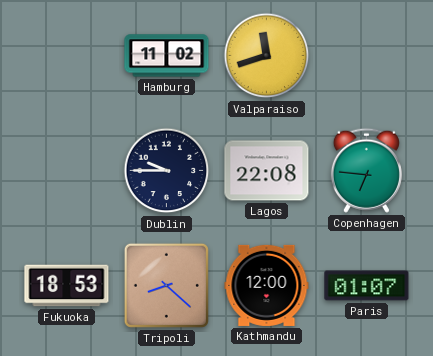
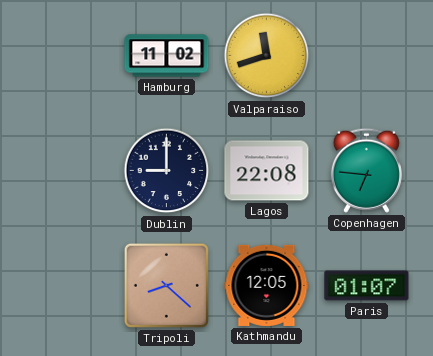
Dublin: 9:45 -> 9:00
Fukuoka: 18:53 -> none
Kathmandu: 12:00 -> 12:05
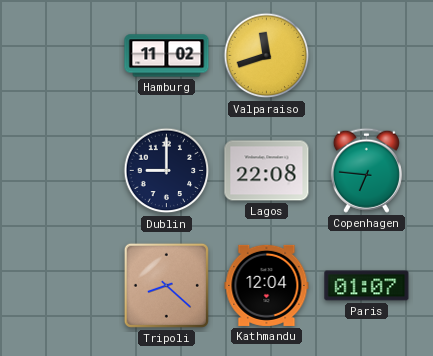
Kathmandu: 12:05 -> 12:04
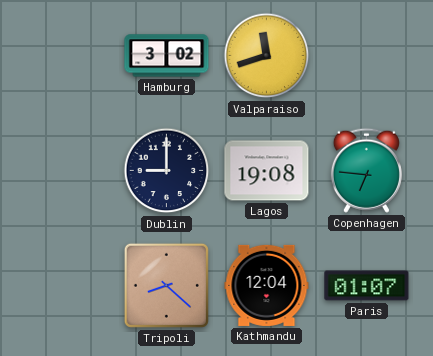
Hamburg: 11:02 -> 3:02
Lagos: 22:08 -> 19:08
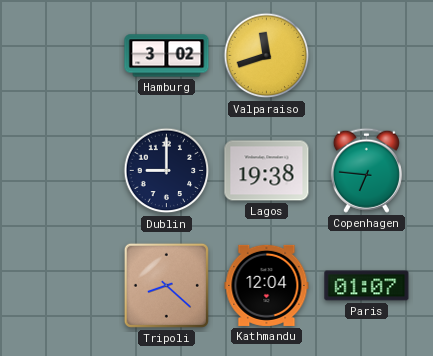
Lagos: 19:08 -> 19:38
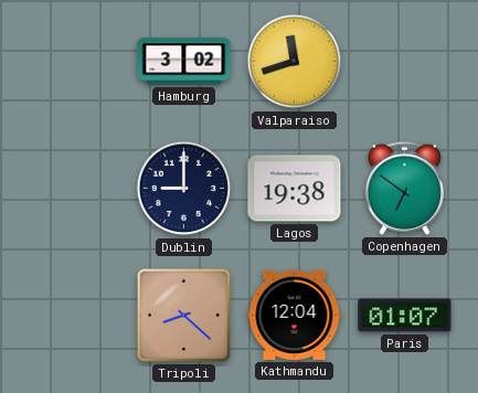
Copenhagen: 6:46 -> 6:51
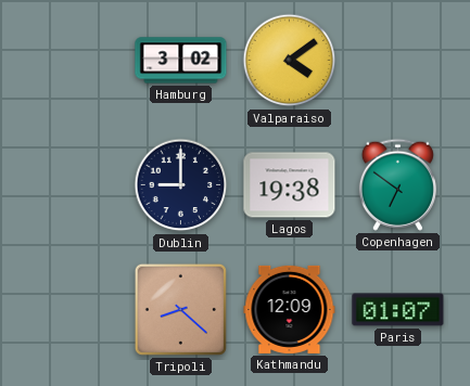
Valparaiso: 11:42 -> 4:09
Kathmandu: 12:04 -> 12:09
